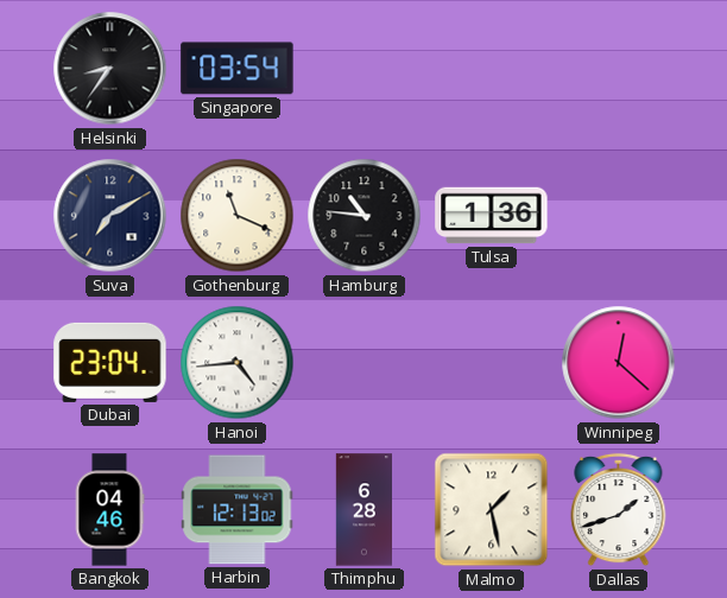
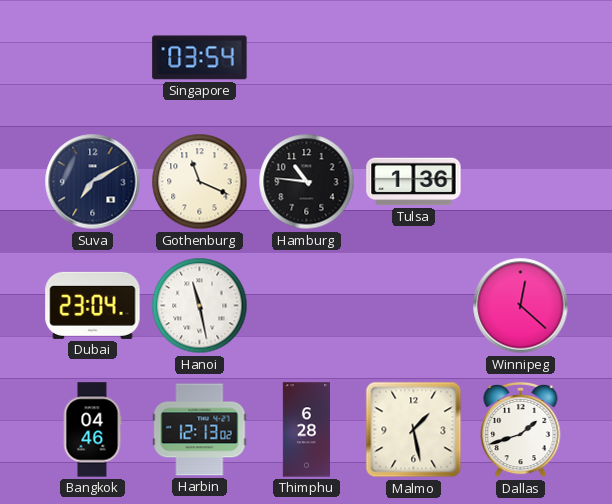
Helsinki: 8:36 -> none
Hanoi: 4:44 -> 11:28
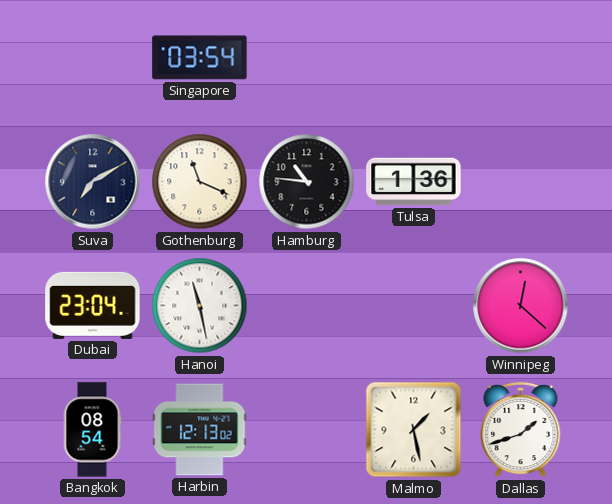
Bangkok: 04:46 -> 08:54
Thimphu: 6:28 -> none
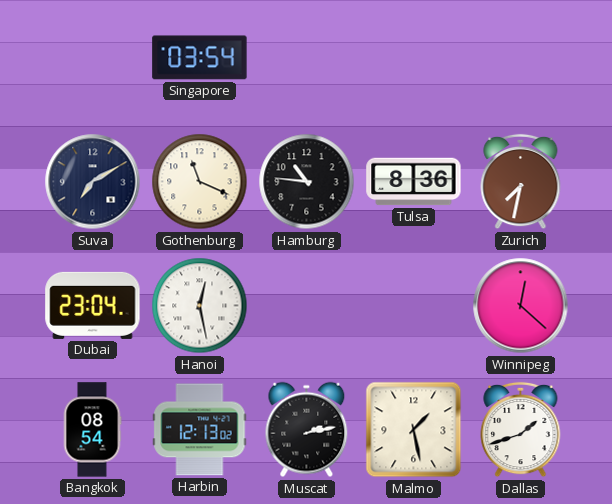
Tulsa: 1:36 -> 8:36
Zurich: none -> 7:32
Hanoi: 11:28 -> 12:28
Muscat: none -> 2:13
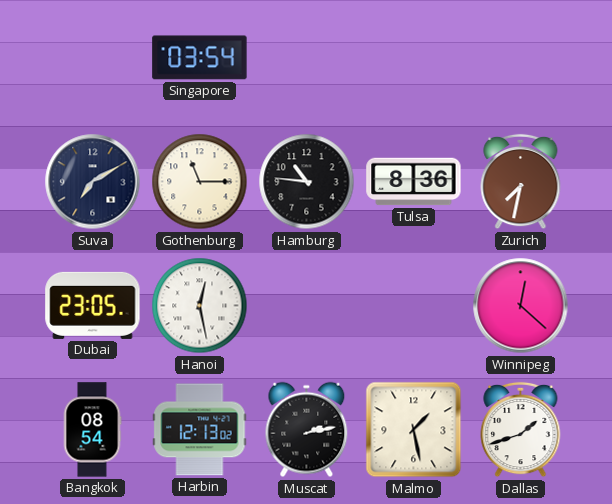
Gothenburg: 11:19 -> 11:15
Dubai: 23:04 -> 23:05
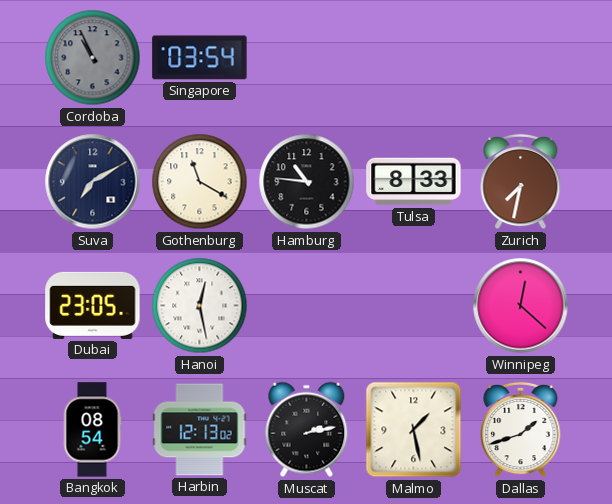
Cordoba: none -> 10:56
Gothenburg: 11:15 -> 11:20
Tulsa: 8:36 -> 8:33
